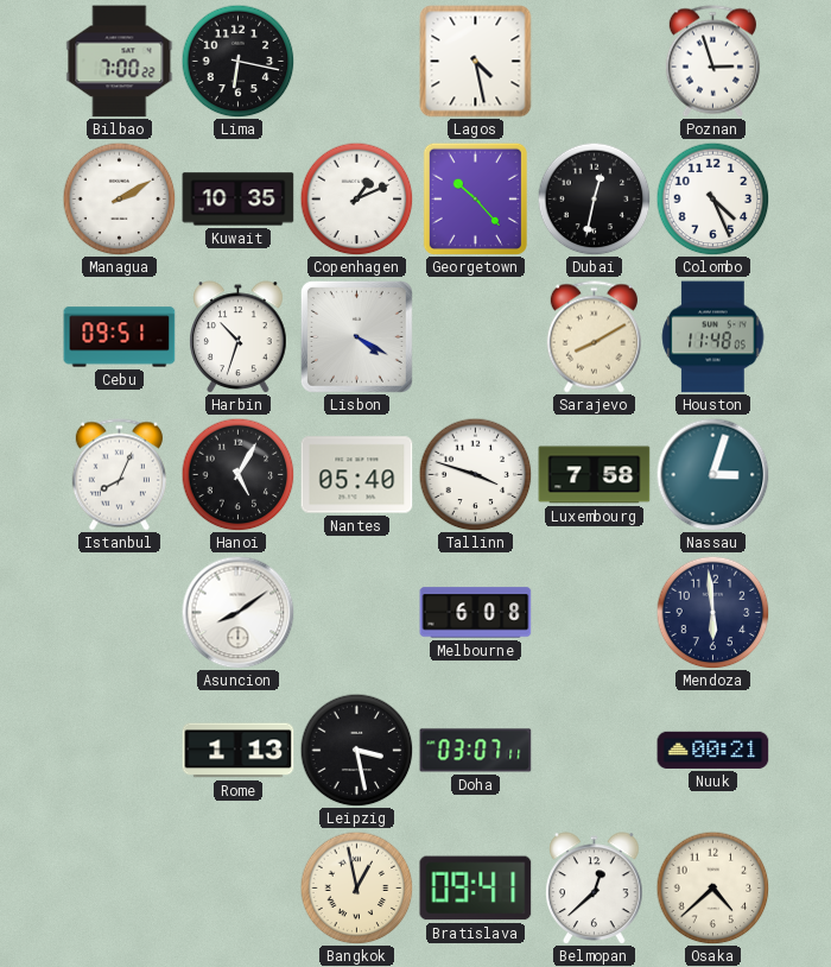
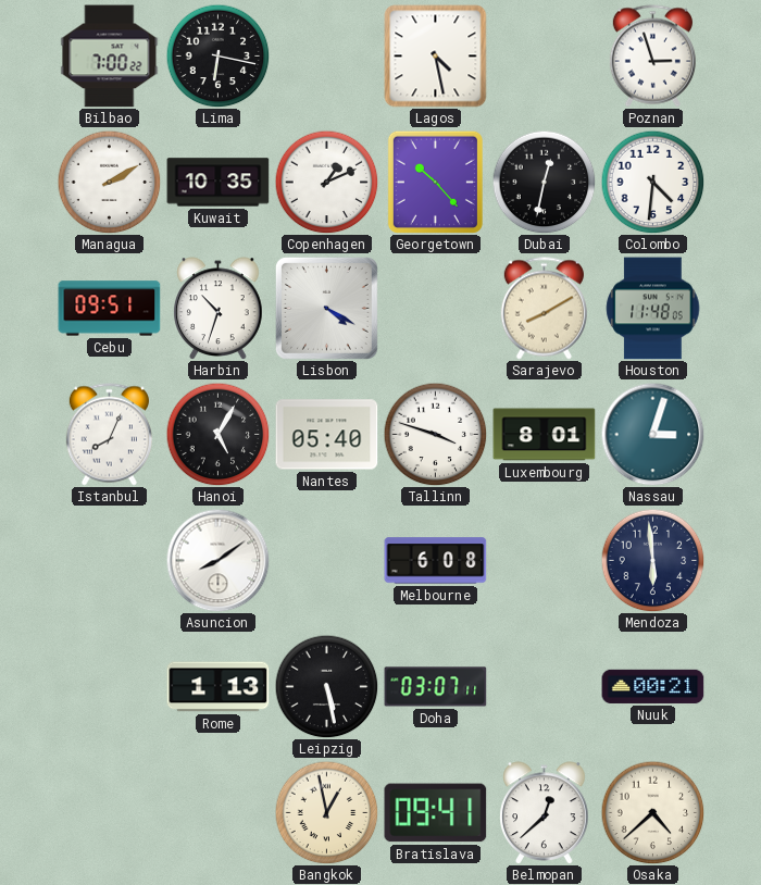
Colombo: 4:26 -> 4:31
Luxembourg: 7:58 -> 8:01
Leipzig: 3:28 -> 5:28
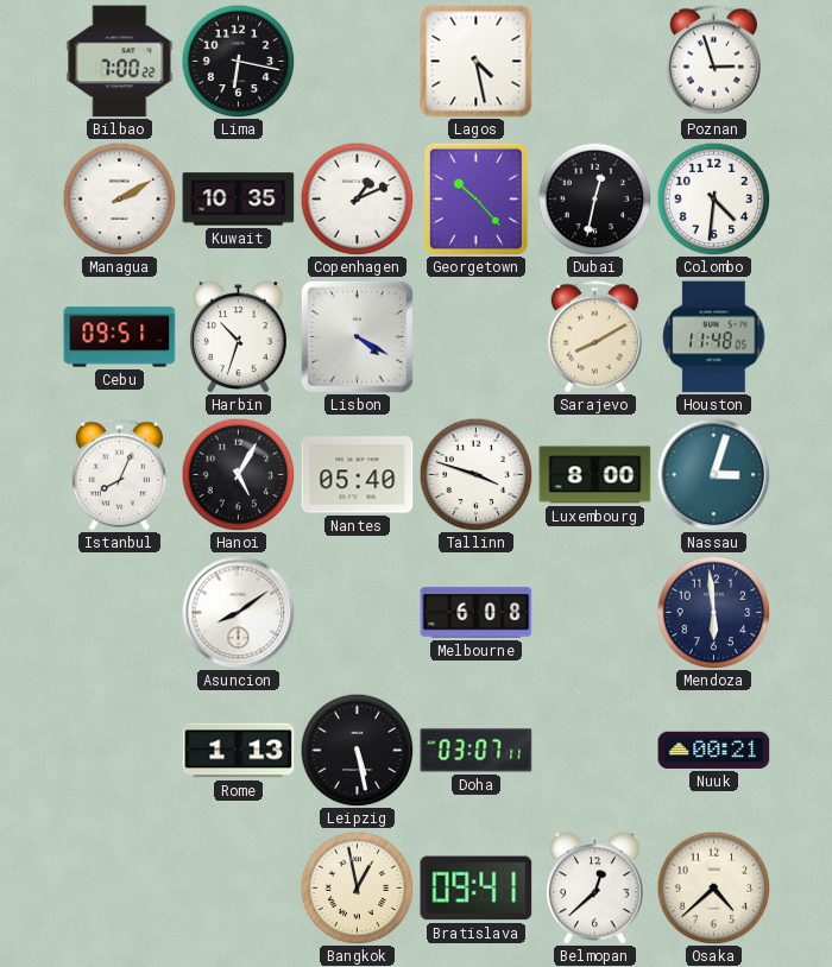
Luxembourg: 8:01 -> 8:00
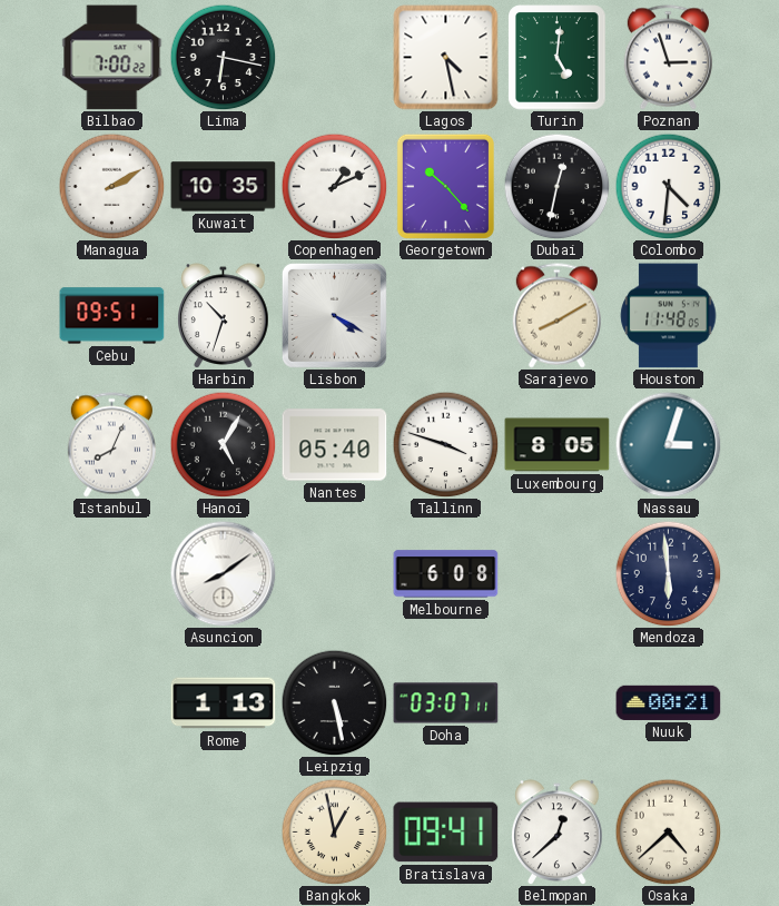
Turin: none -> 5:01
Luxembourg: 8:00 -> 8:05
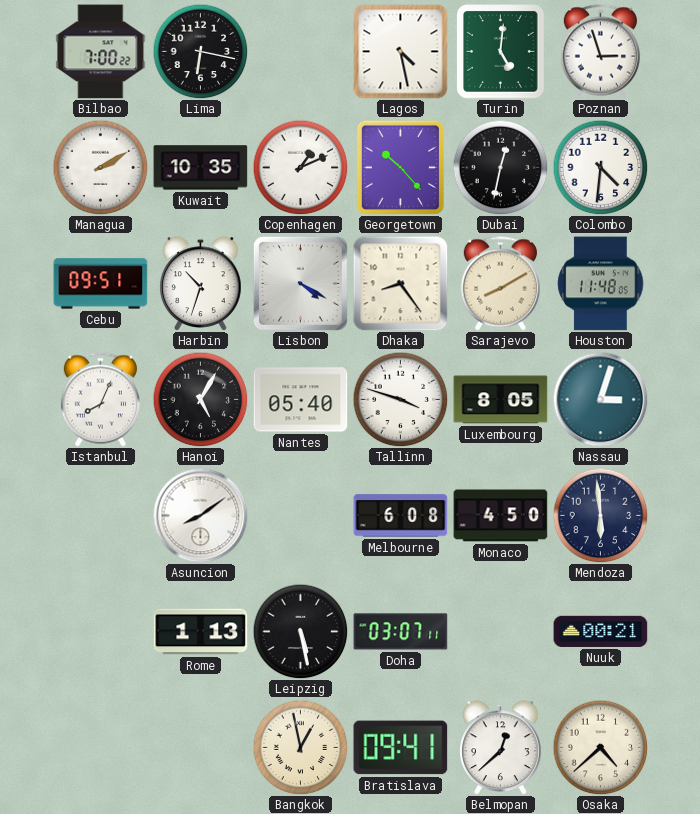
Dhaka: none -> 8:24
Monaco: none -> 4:50
